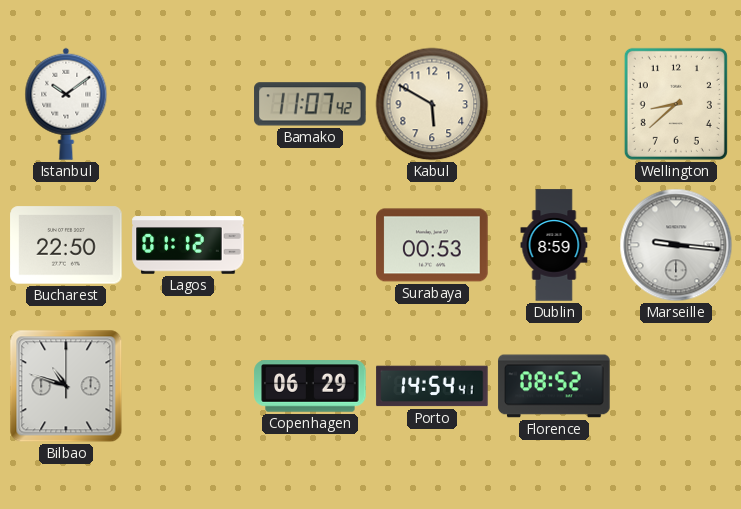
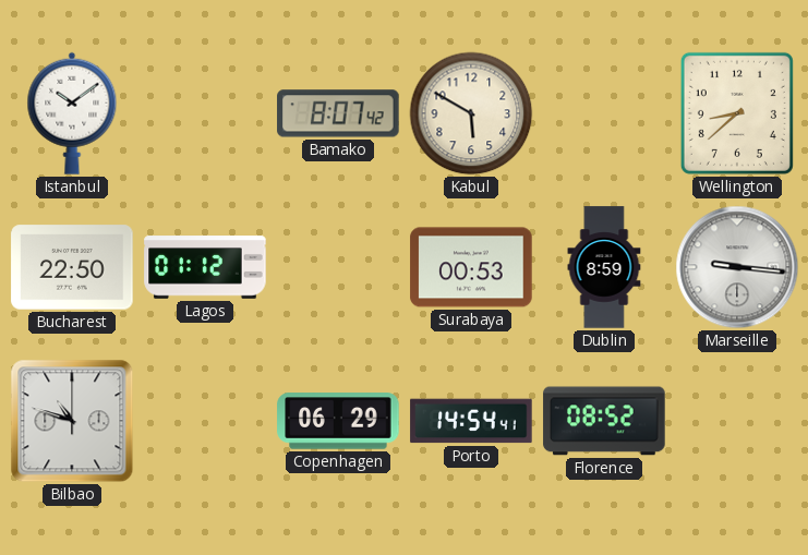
Bamako: 11:07 -> 8:07
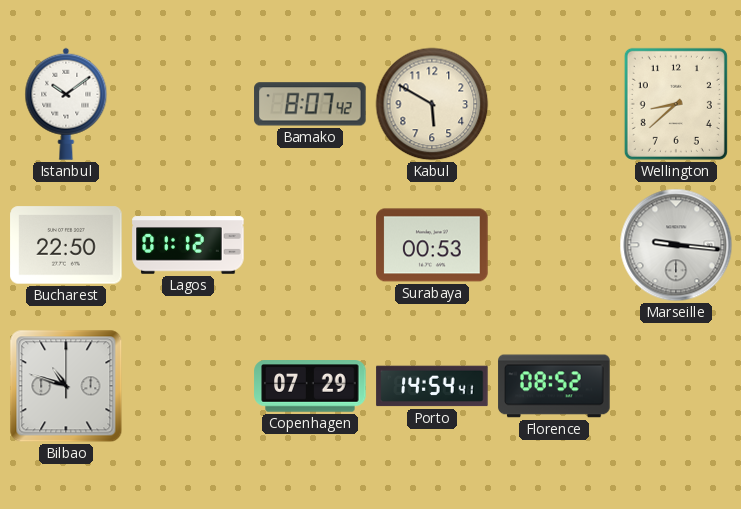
Dublin: 8:59 -> none
Copenhagen: 06:29 -> 07:29
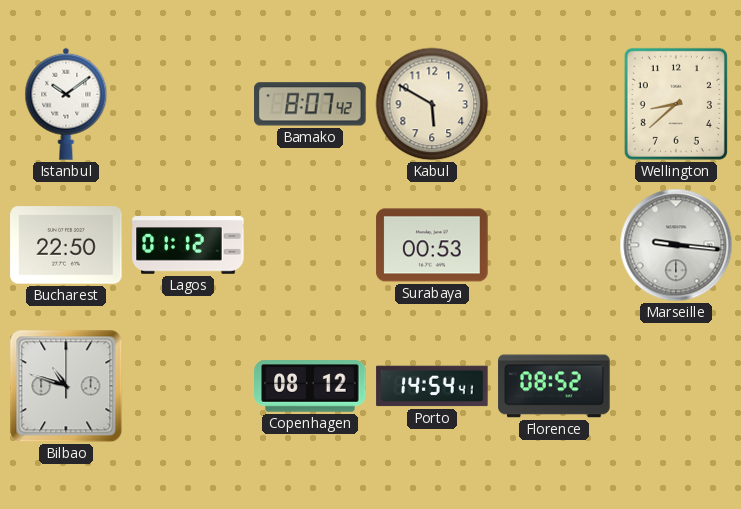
Copenhagen: 07:29 -> 08:12
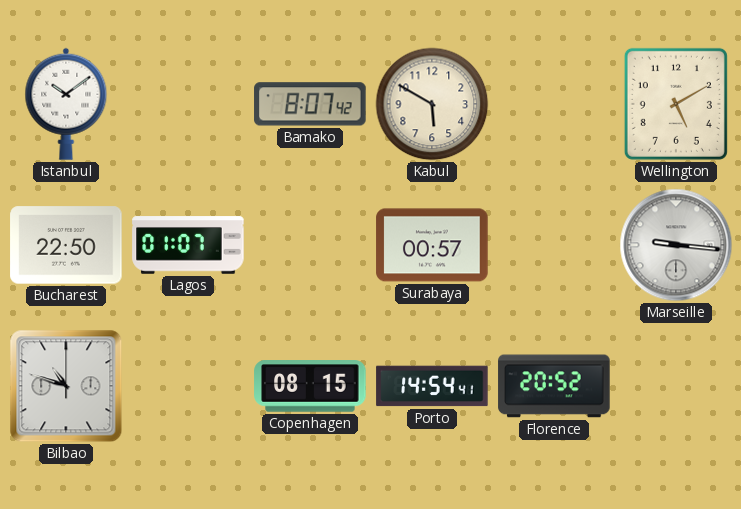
Wellington: 8:38 -> 5:10
Lagos: 01:12 -> 01:07
Surabaya: 00:53 -> 00:57
Copenhagen: 08:12 -> 08:15
Florence: 08:52 -> 20:52
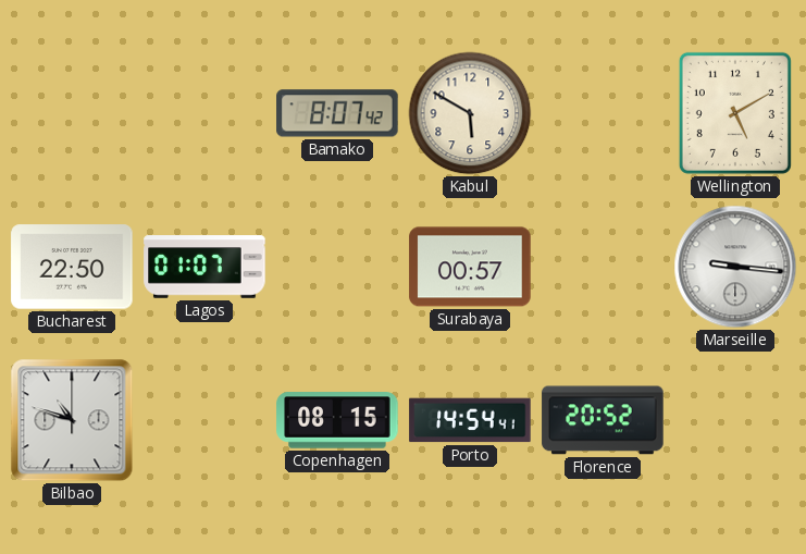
Istanbul: 10:09 -> none
